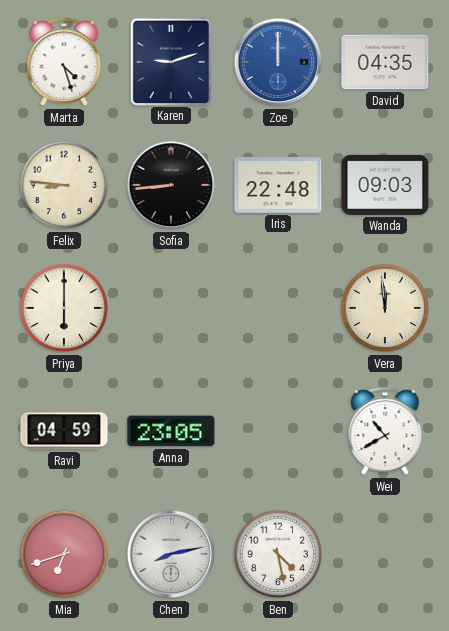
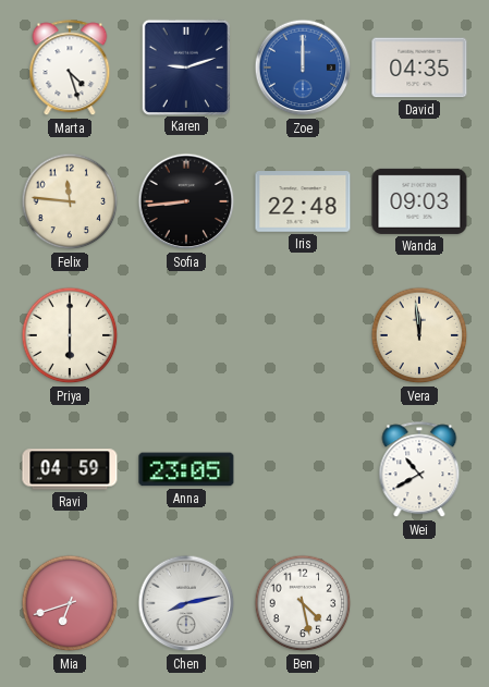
Felix: 8:46 -> 11:46
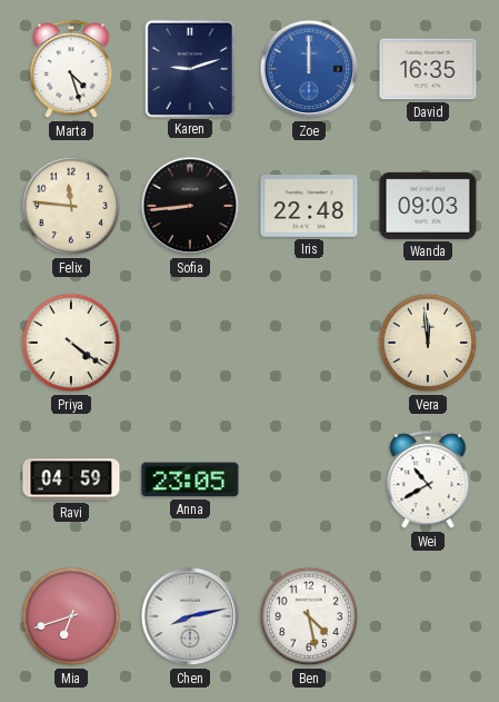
David: 04:35 -> 16:35
Priya: 6:00 -> 4:21
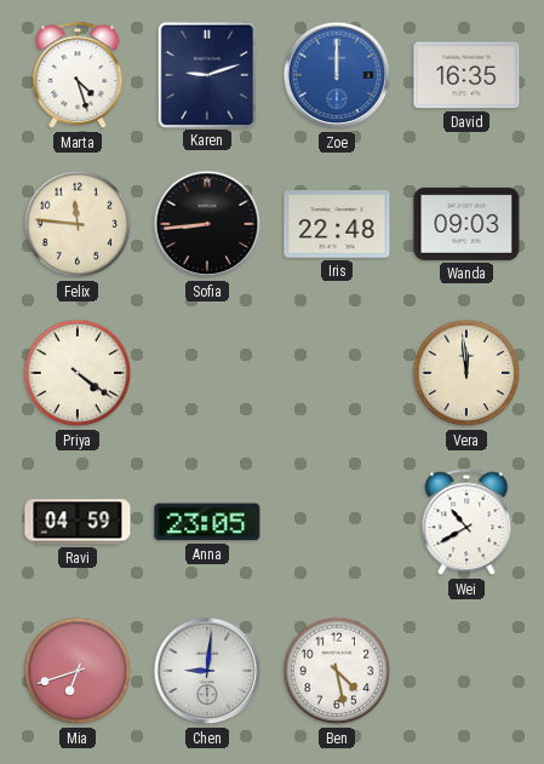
Chen: 8:13 -> 9:01
